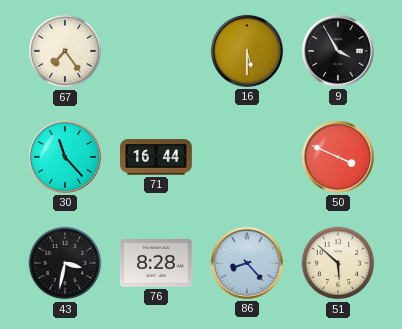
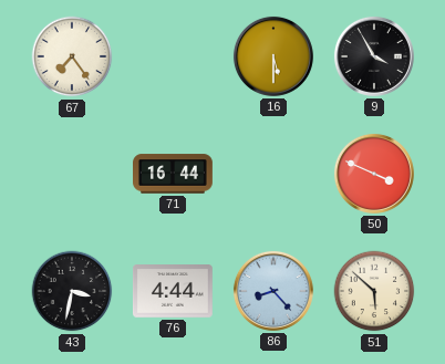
30: 11:23 -> none
76: 8:28 -> 4:44
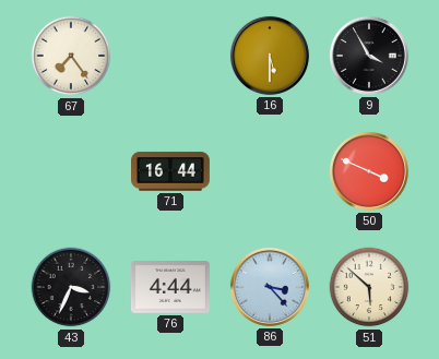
43: 3:32 -> 3:34
86: 8:23 -> 3:23
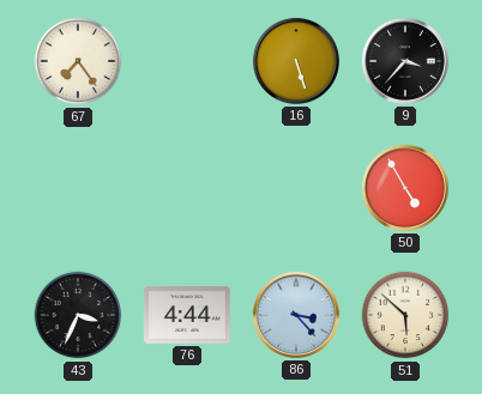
16: 5:30 -> 5:27
9: 3:55 -> 3:37
71: 16:44 -> none
50: 3:49 -> 4:55
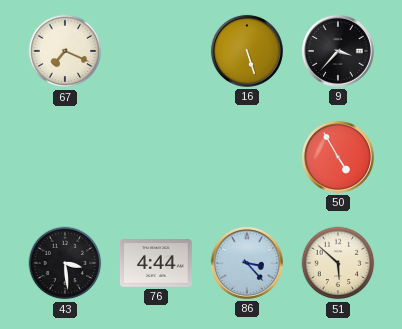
67: 7:24 -> 7:19
43: 3:34 -> 3:29
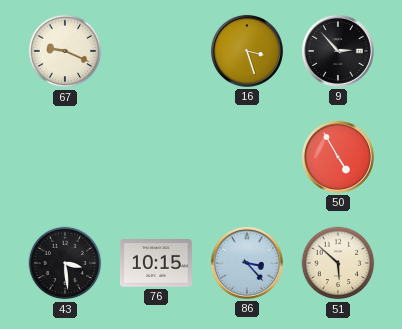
67: 7:19 -> 9:19
16: 5:27 -> 3:27
9: 3:37 -> 2:53
76: 4:44 -> 10:15
